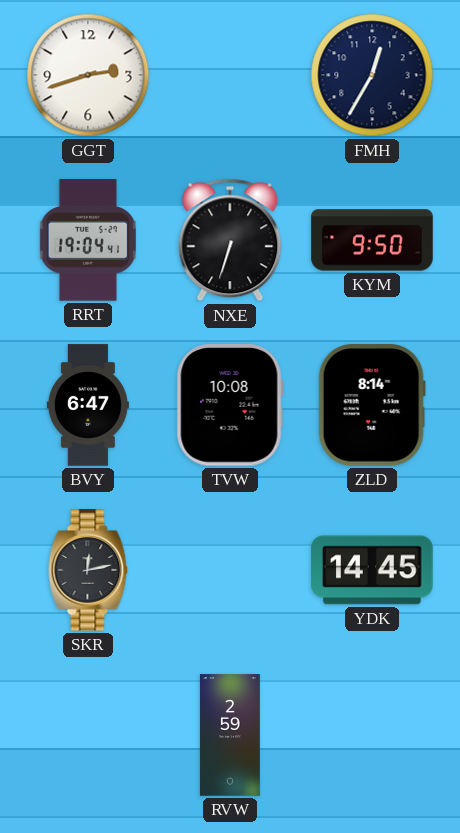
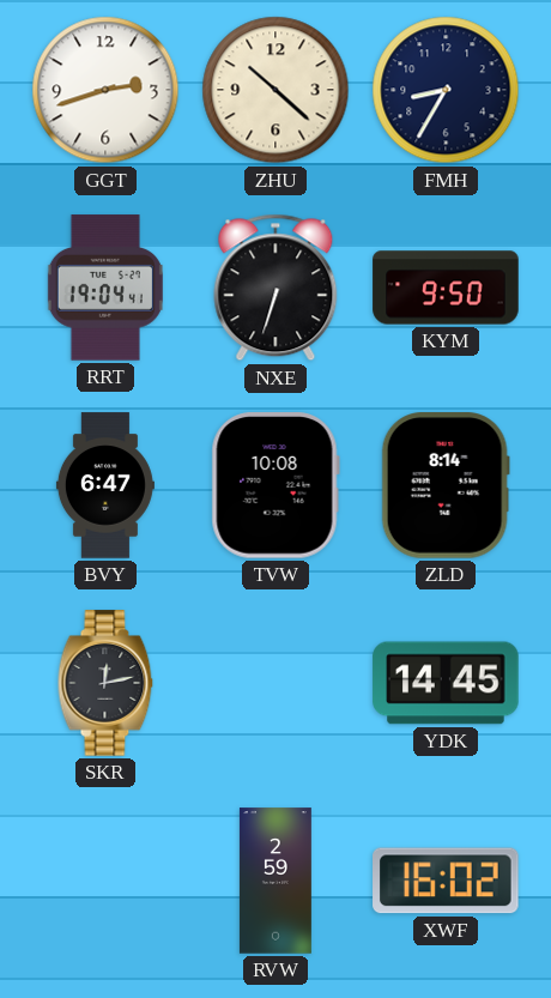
ZHU: none -> 10:22
FMH: 12:35 -> 8:35
XWF: none -> 16:02
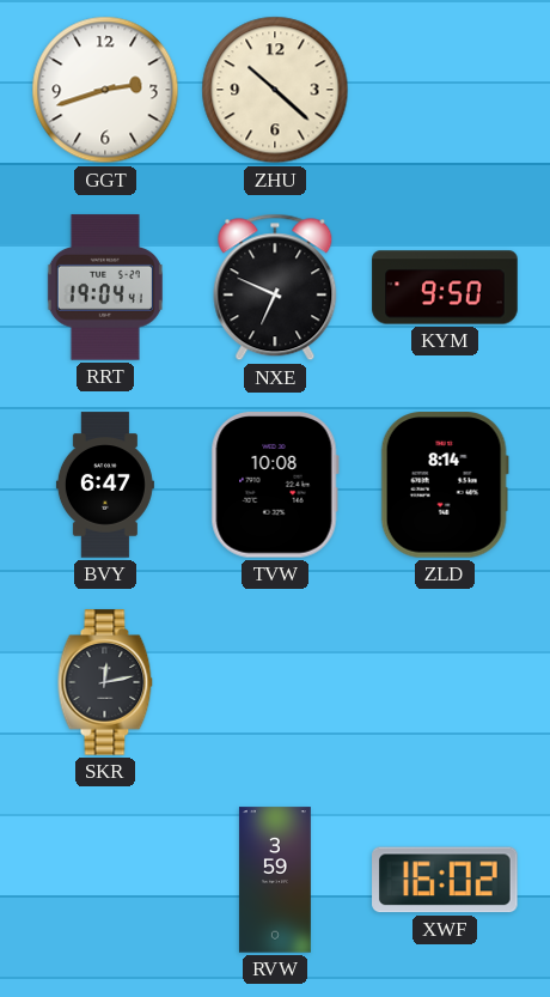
FMH: 8:35 -> none
NXE: 6:33 -> 6:49
YDK: 14:45 -> none
RVW: 2:59 -> 3:59
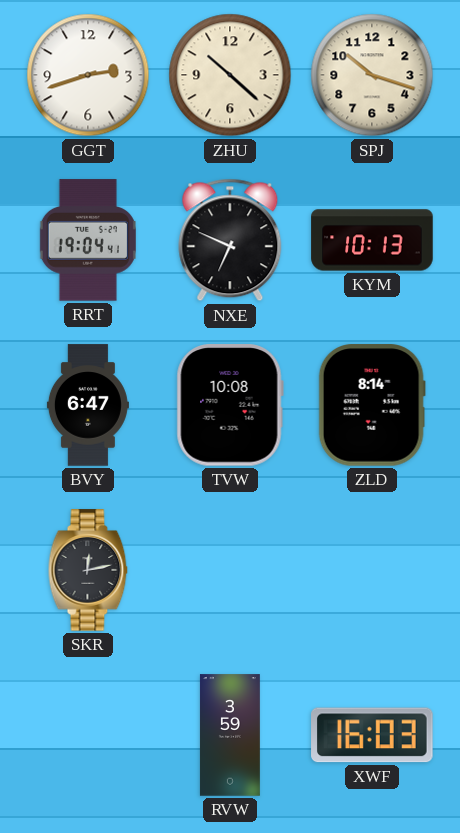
SPJ: none -> 10:18
KYM: 9:50 -> 10:13
XWF: 16:02 -> 16:03
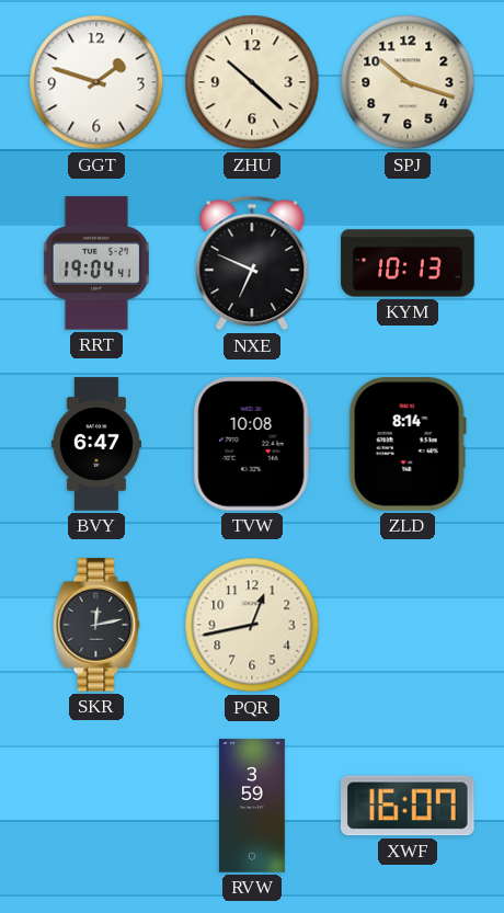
GGT: 2:42 -> 1:48
PQR: none -> 12:43
XWF: 16:03 -> 16:07
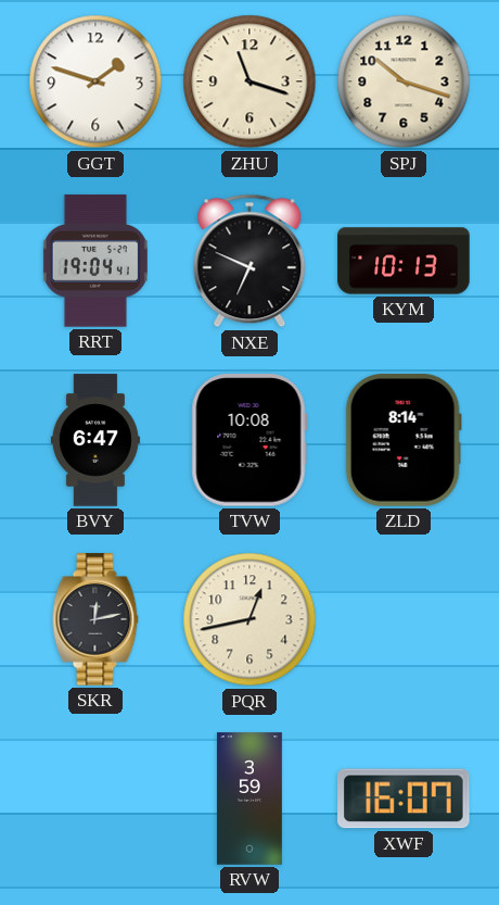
ZHU: 10:22 -> 11:18
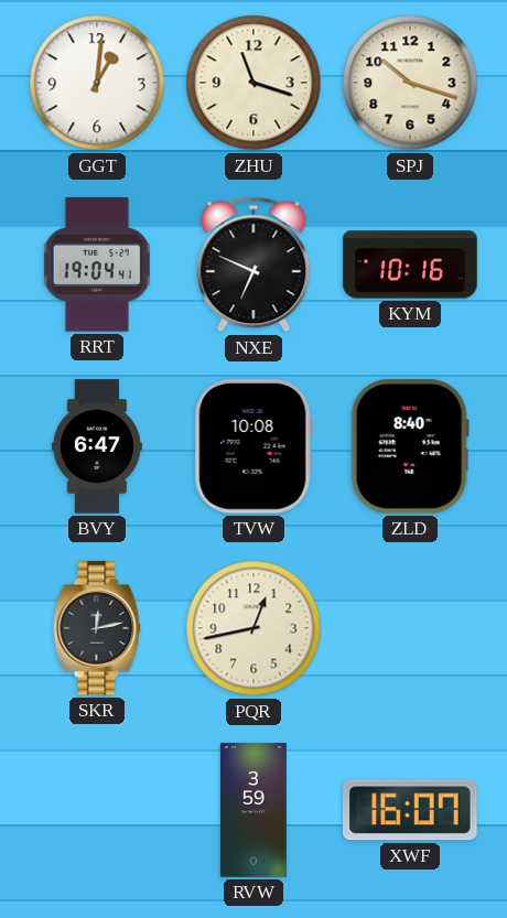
GGT: 1:48 -> 1:01
KYM: 10:13 -> 10:16
ZLD: 8:14 -> 8:40
